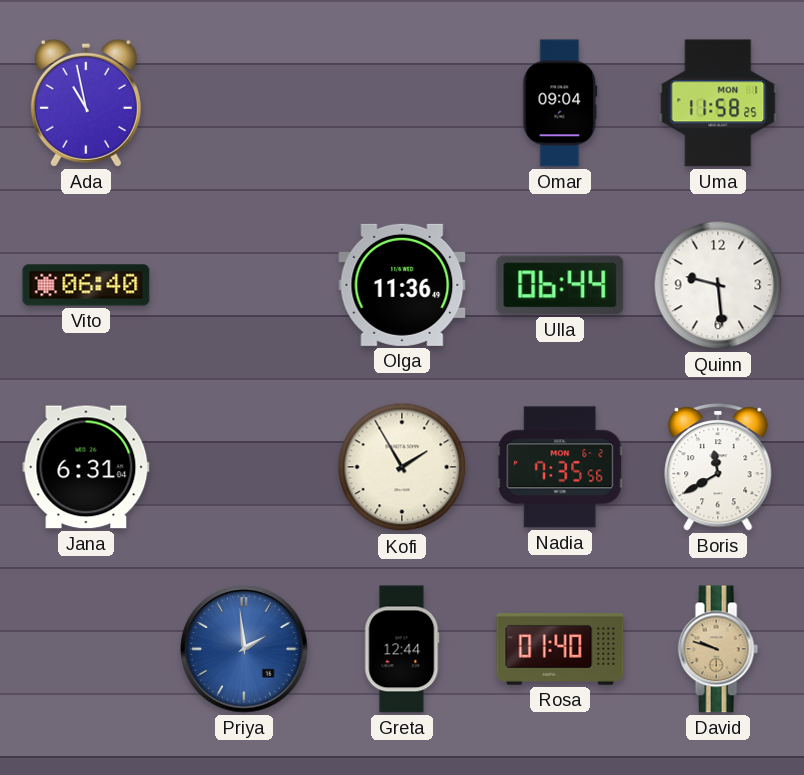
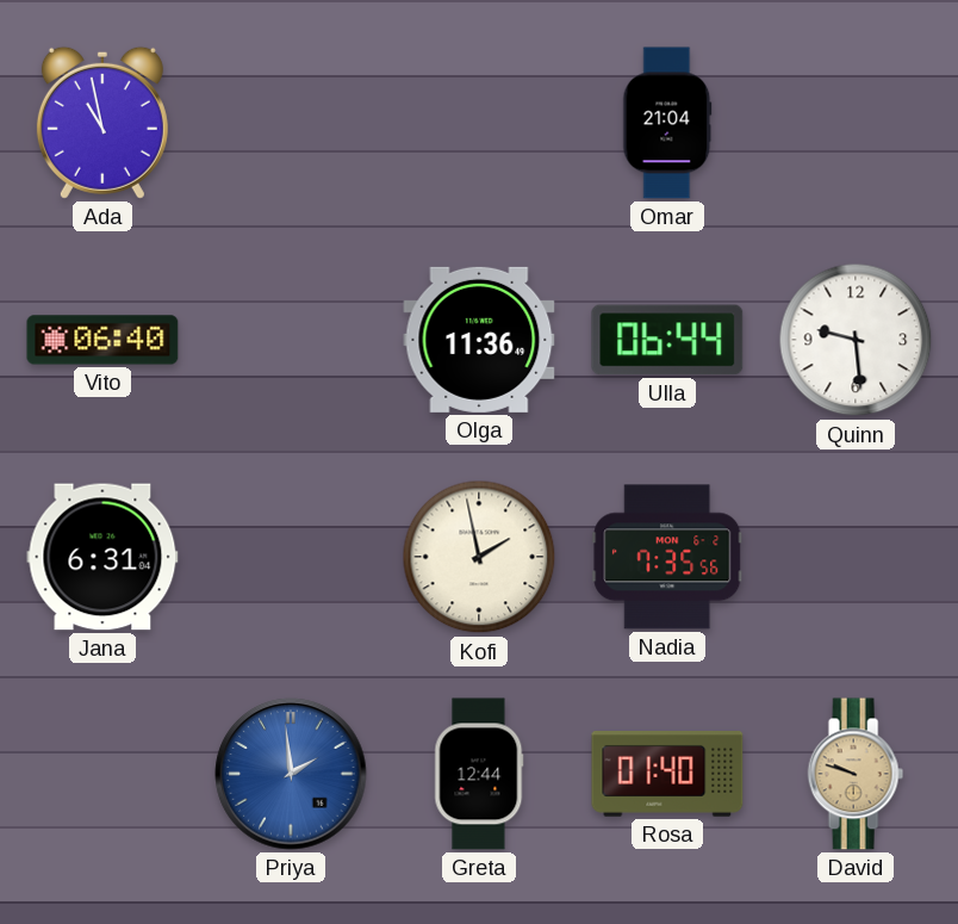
Omar: 09:04 -> 21:04
Uma: 11:58 -> none
Kofi: 1:55 -> 1:58
Boris: 11:40 -> none
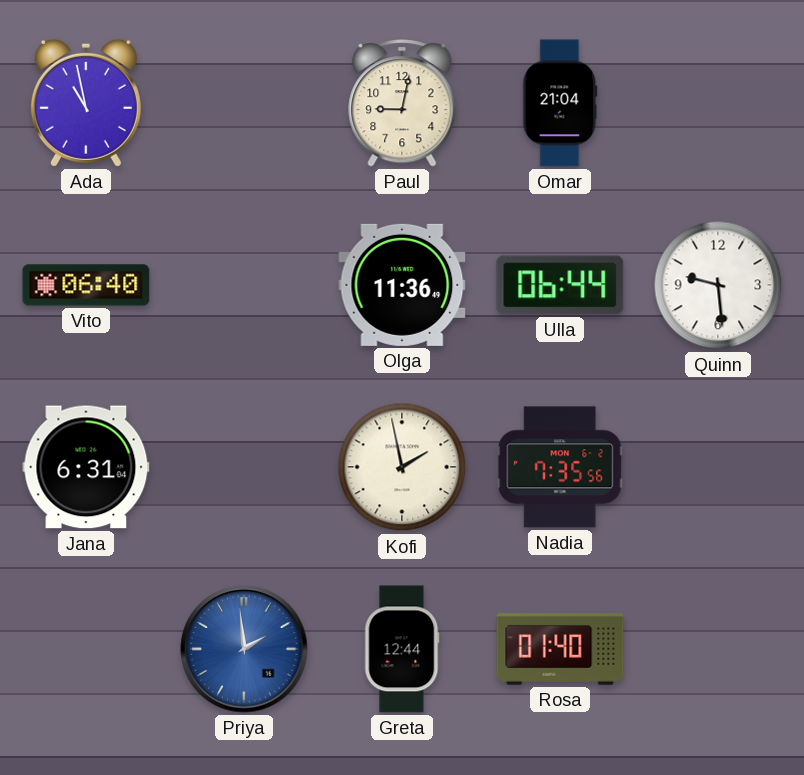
Paul: none -> 9:02
David: 9:48 -> none
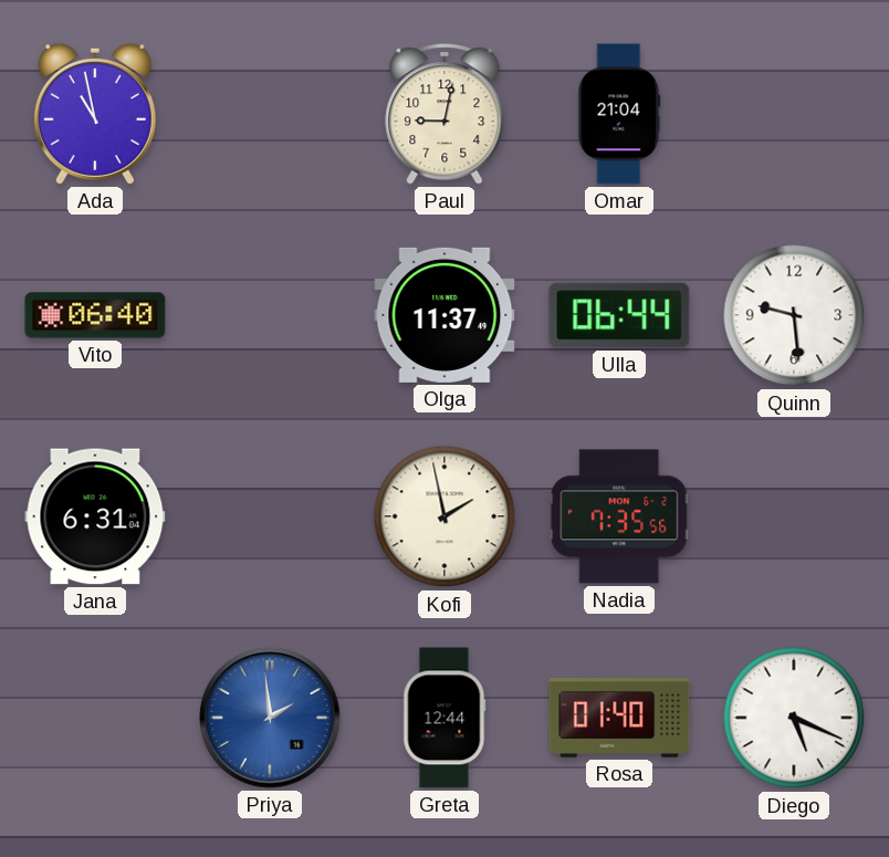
Olga: 11:36 -> 11:37
Diego: none -> 5:19
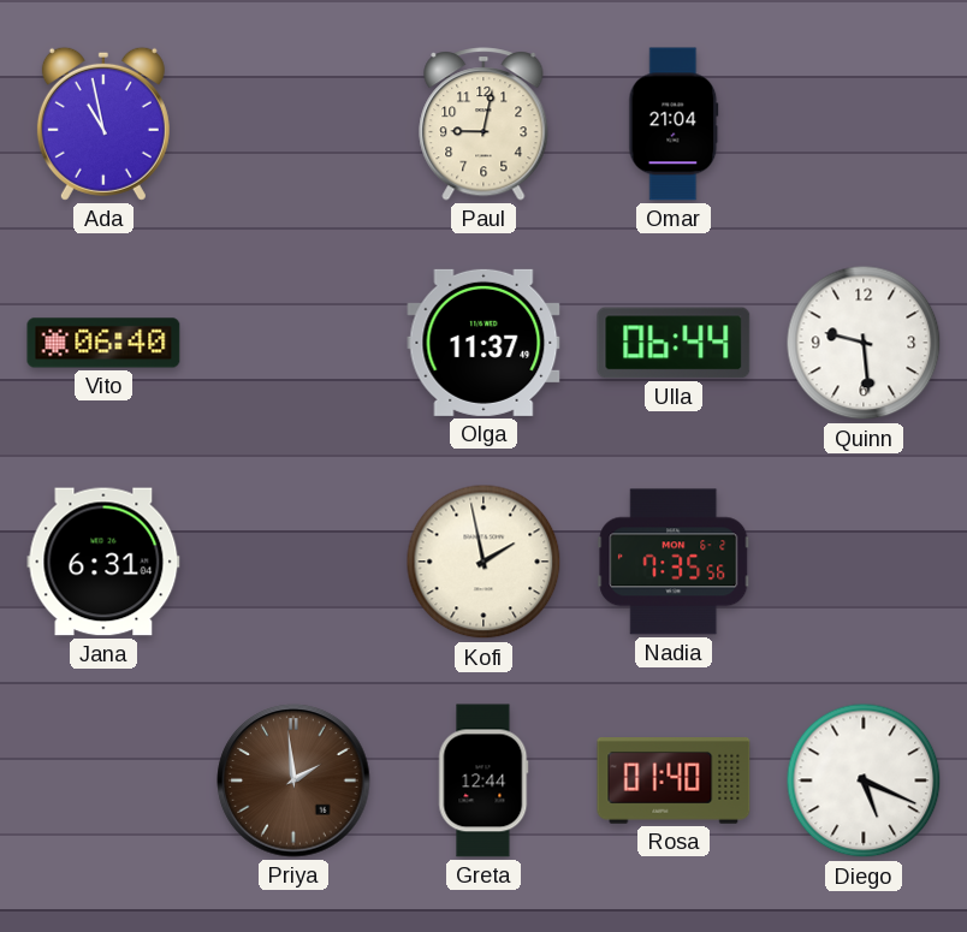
Priya dial: blue -> brown
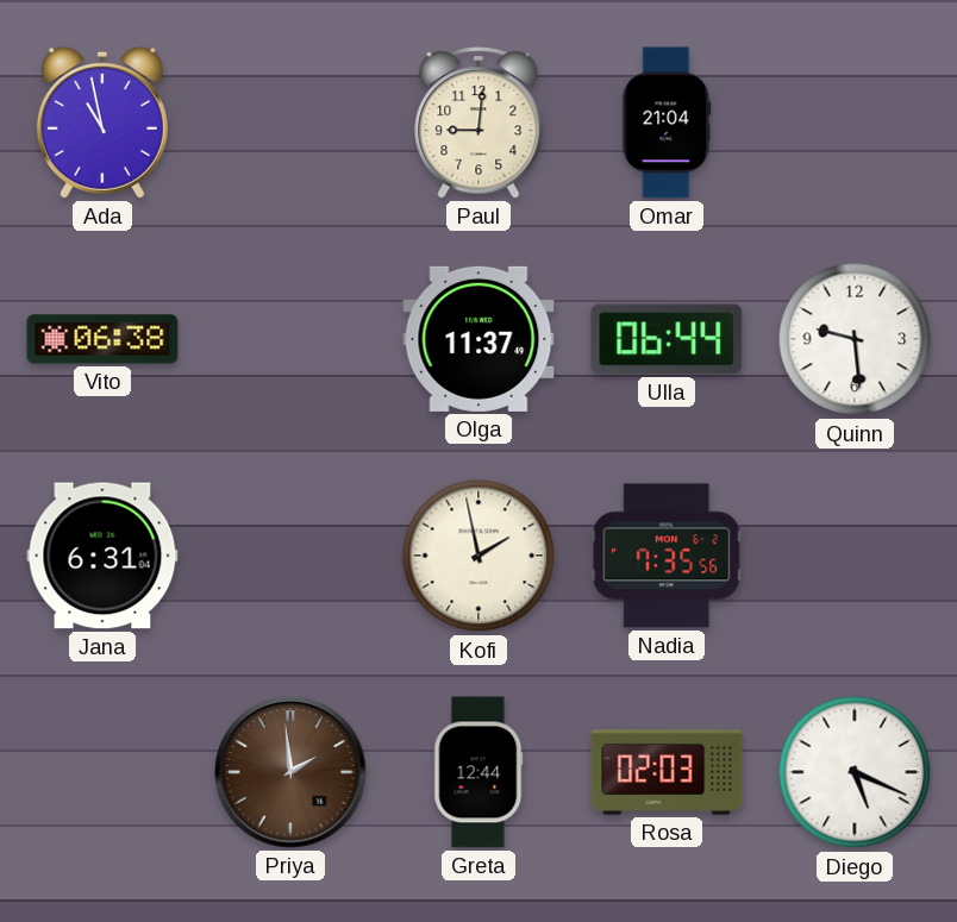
Paul: 9:02 -> 9:01
Vito: 06:40 -> 06:38
Rosa: 01:40 -> 02:03
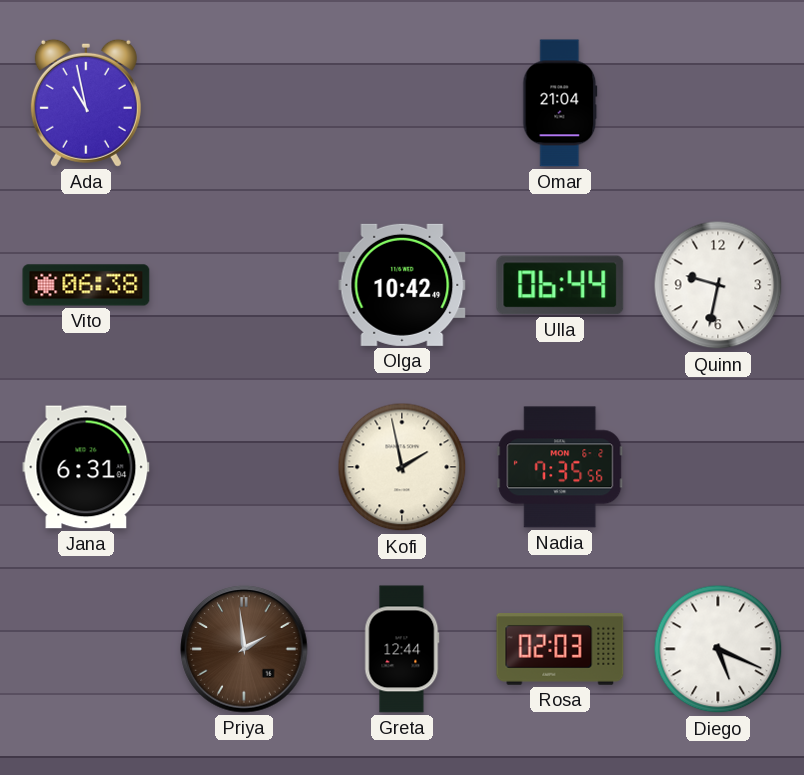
Paul: 9:01 -> none
Olga: 11:37 -> 10:42
Quinn: 9:29 -> 9:32
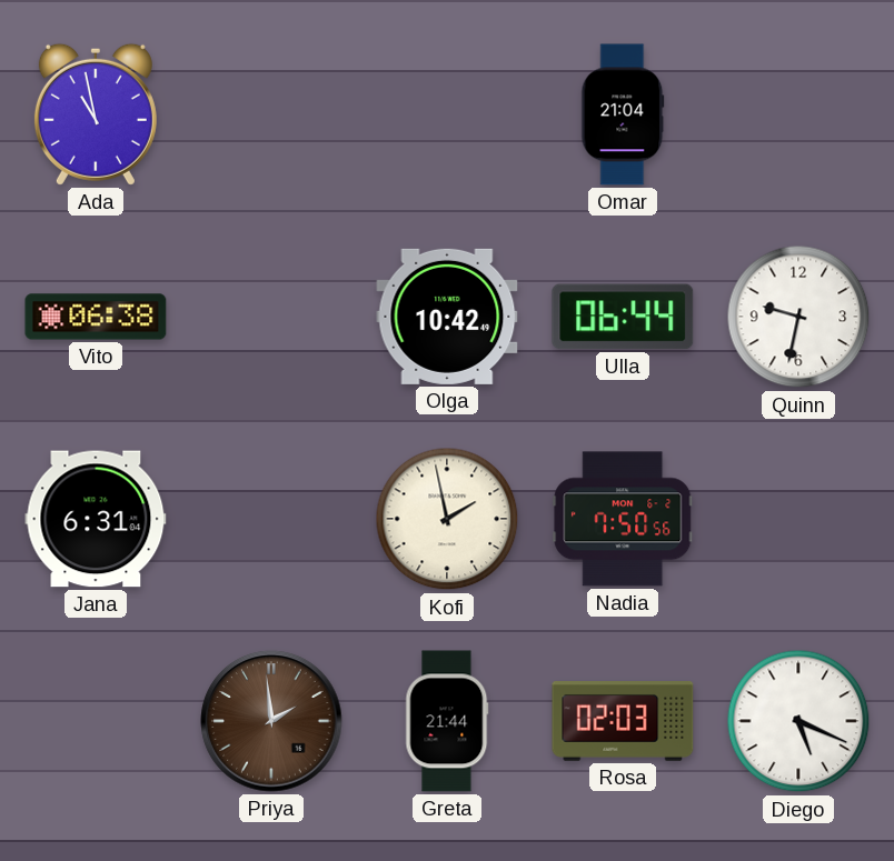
Nadia: 7:35 -> 7:50
Greta: 12:44 -> 21:44
